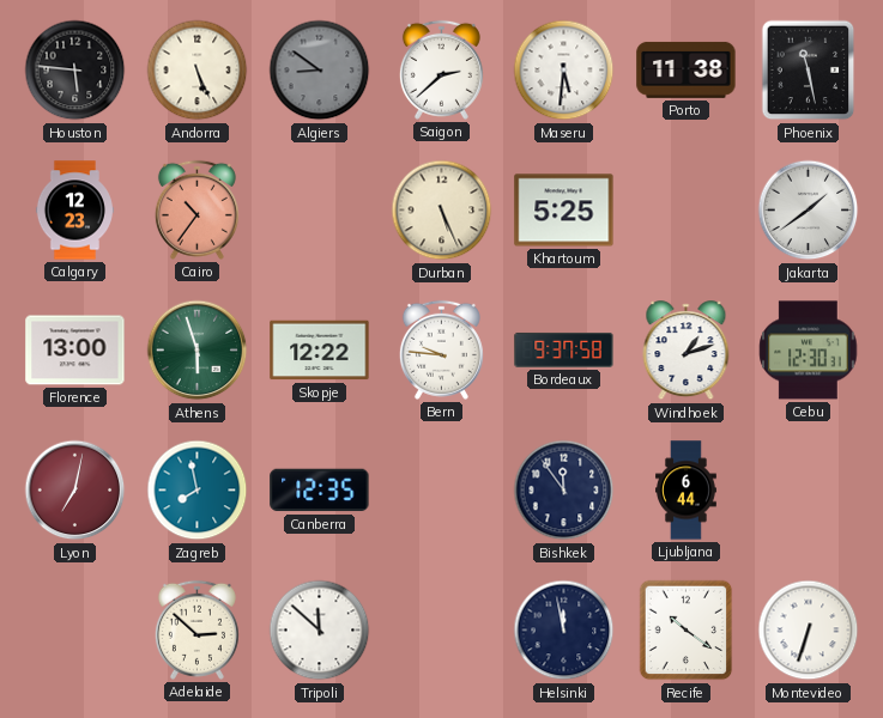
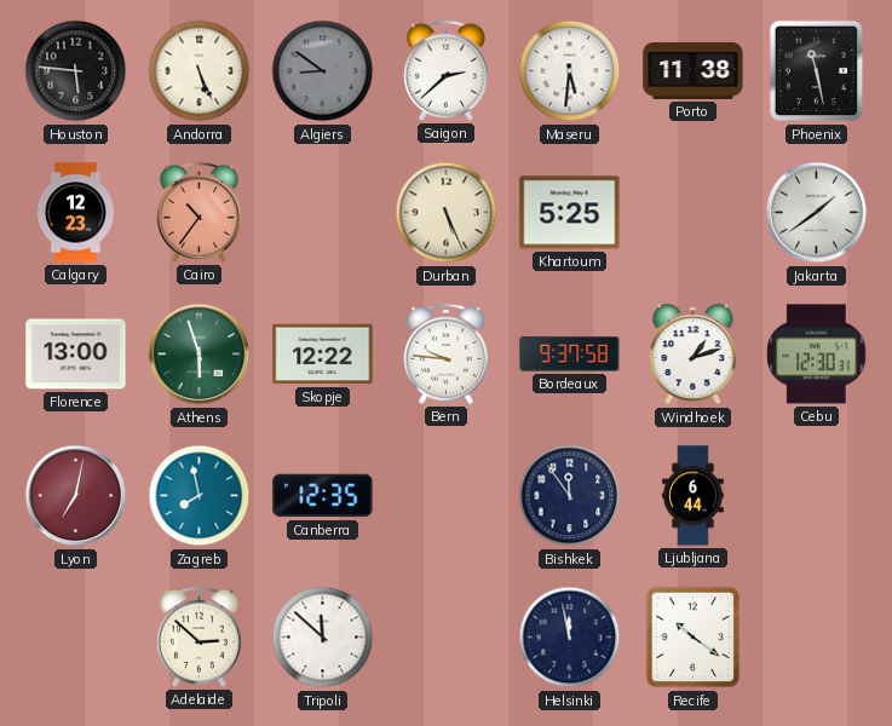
Montevideo: 6:33 -> none
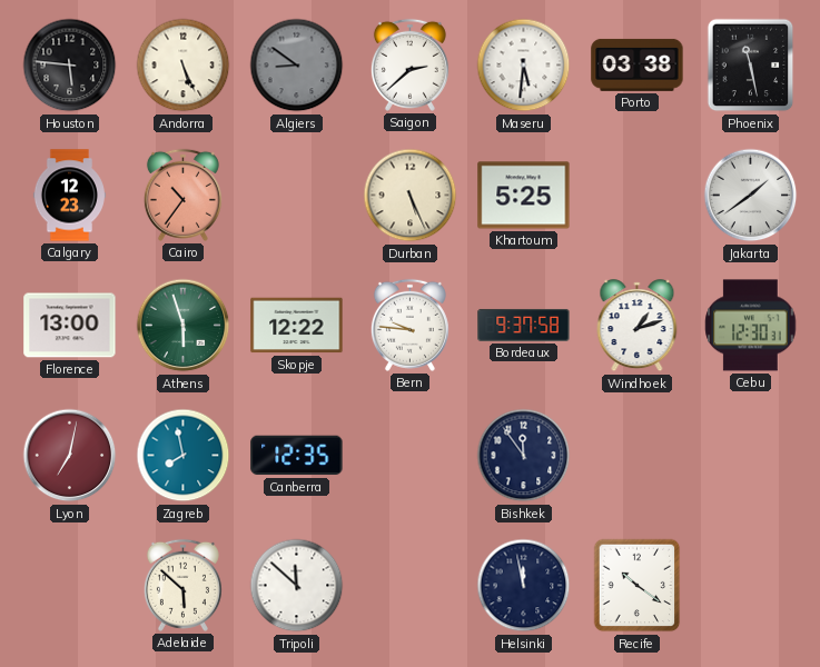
Porto: 11:38 -> 03:38
Ljubljana: 6:44 -> none
Adelaide: 2:52 -> 5:52
